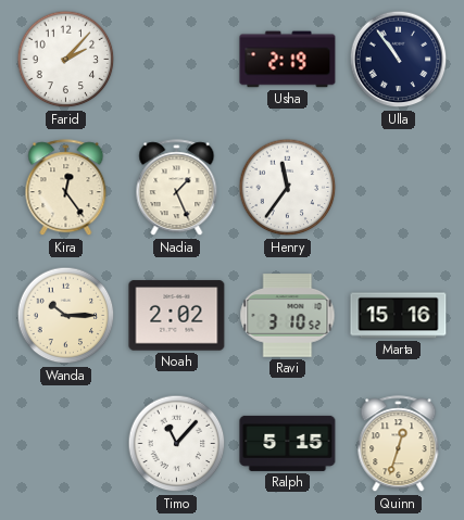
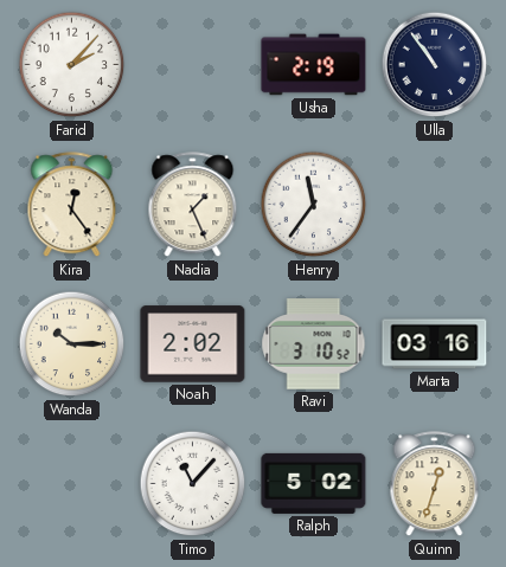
Marta: 15:16 -> 03:16
Ralph: 5:15 -> 5:02
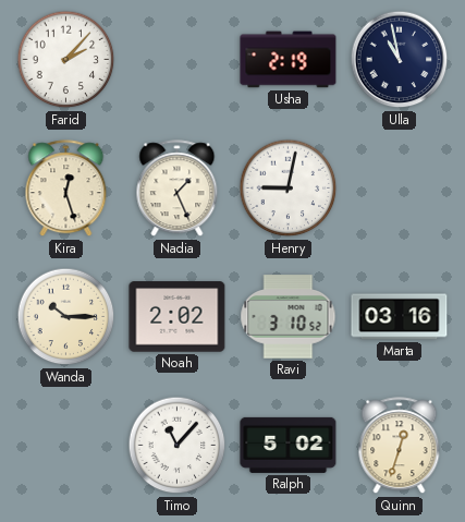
Ulla: 10:54 -> 10:58
Kira: 12:24 -> 12:27
Henry: 11:36 -> 9:02
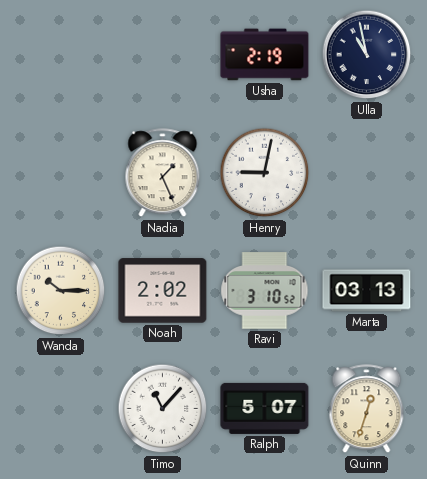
Farid: 2:07 -> none
Kira: 12:27 -> none
Marta: 03:16 -> 03:13
Ralph: 5:02 -> 5:07
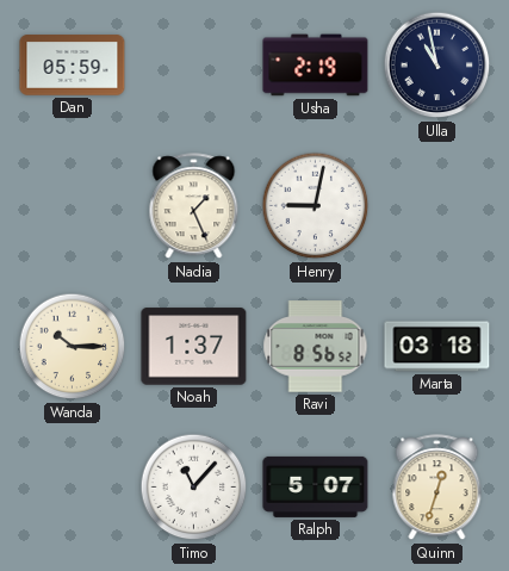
Dan: none -> 05:59
Noah: 2:02 -> 1:37
Ravi: 3:10 -> 8:56
Marta: 03:13 -> 03:18
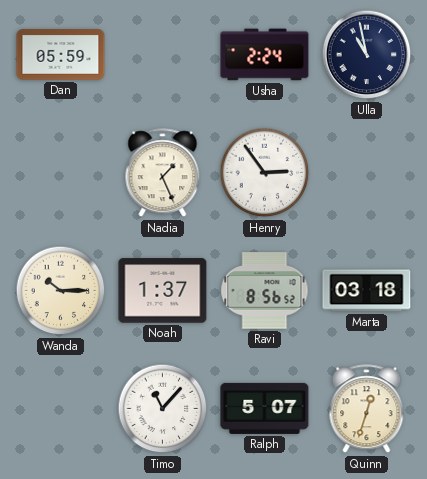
Usha: 2:19 -> 2:24
Henry: 9:02 -> 2:54
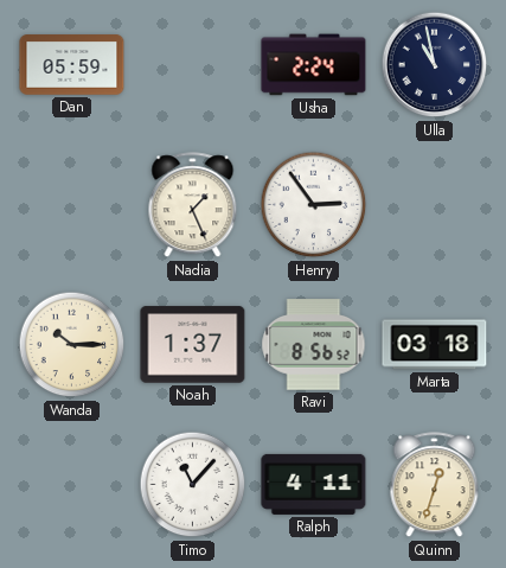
Ralph: 5:07 -> 4:11
